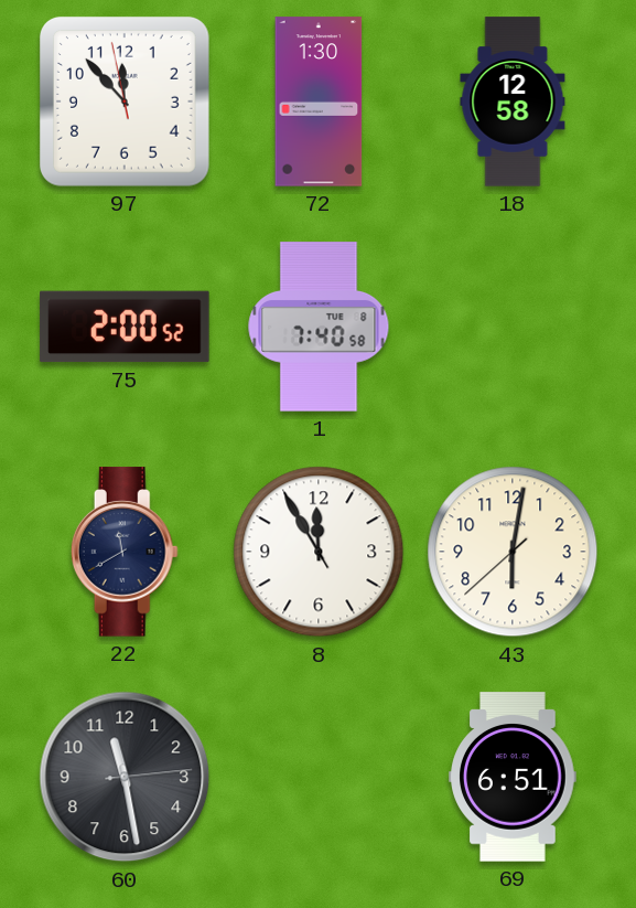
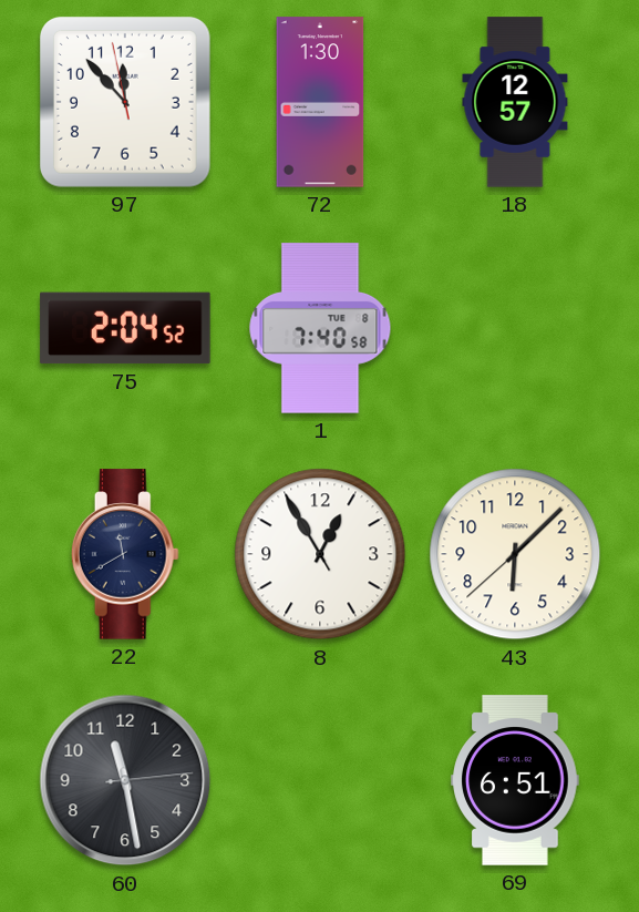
18: 12:58 -> 12:57
75: 2:00 -> 2:04
8: 11:54 -> 12:54
43: 6:01 -> 6:07
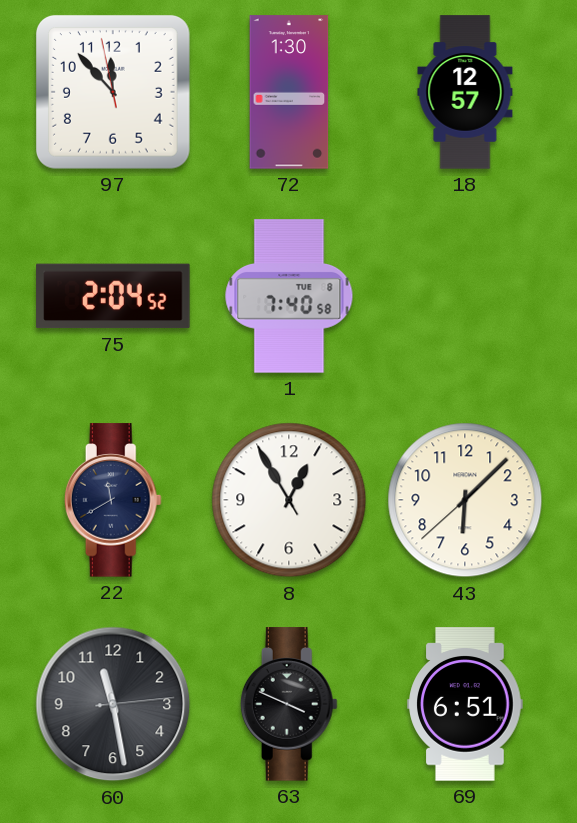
63: none -> 3:49
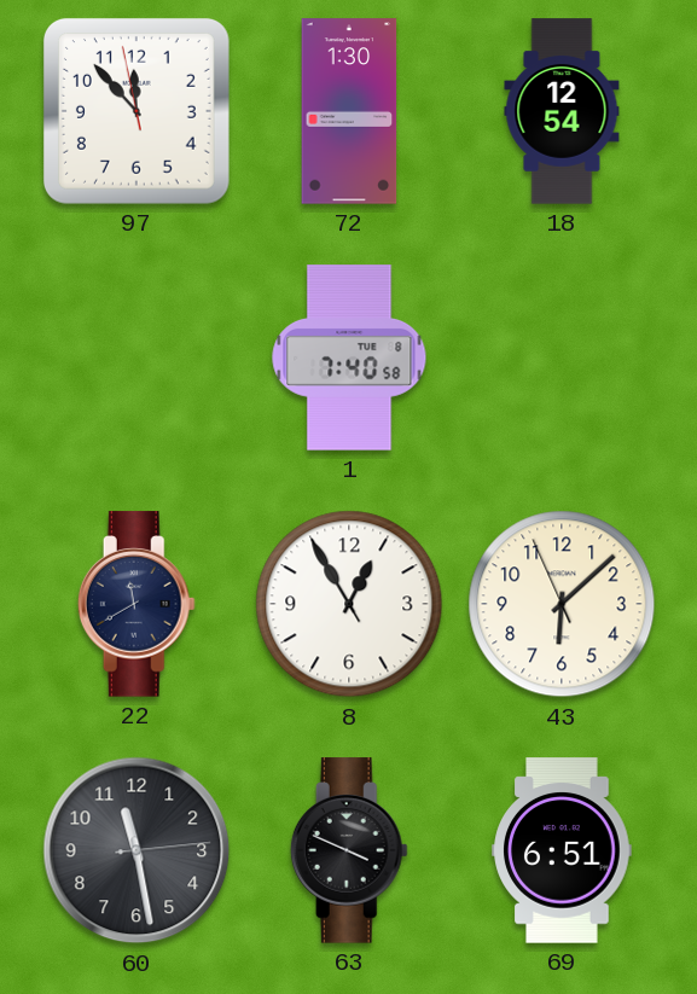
18: 12:57 -> 12:54
75: 2:04 -> none
43: 6:07:38 -> 6:07:56
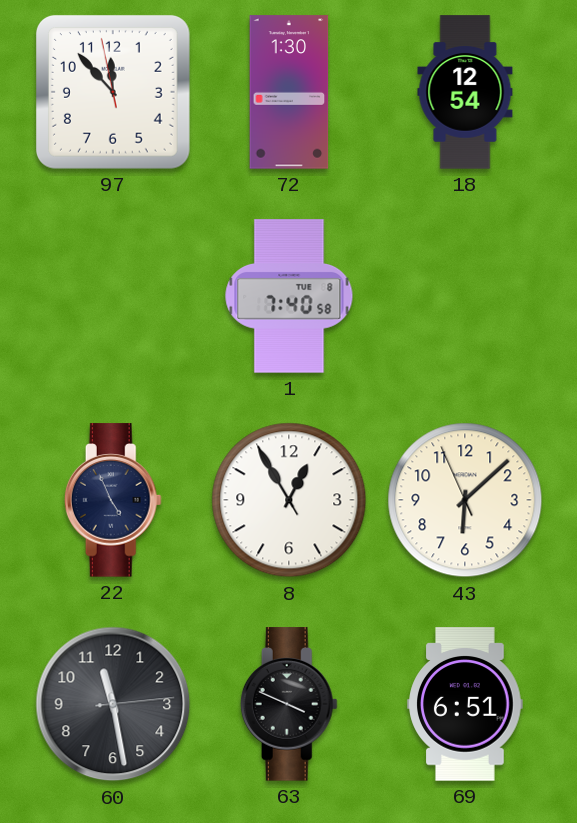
22: 11:40 -> 4:56
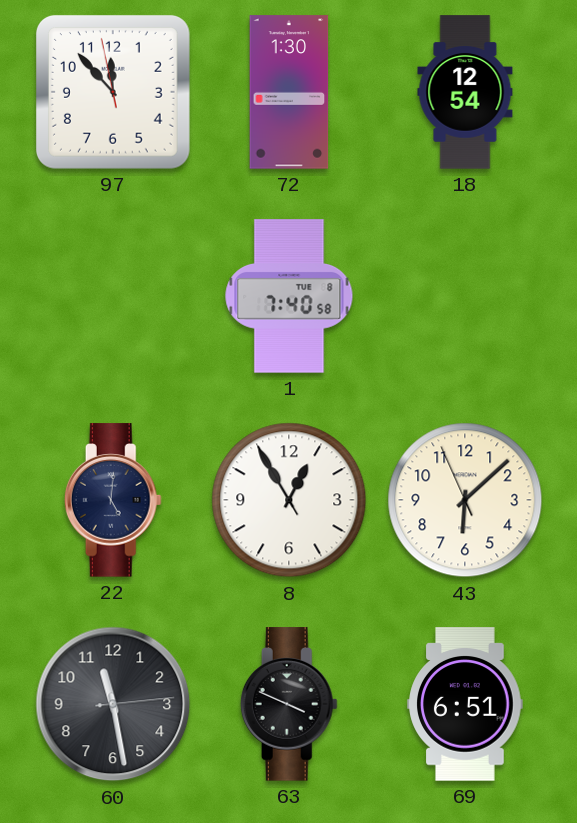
22: 4:56 -> 5:01
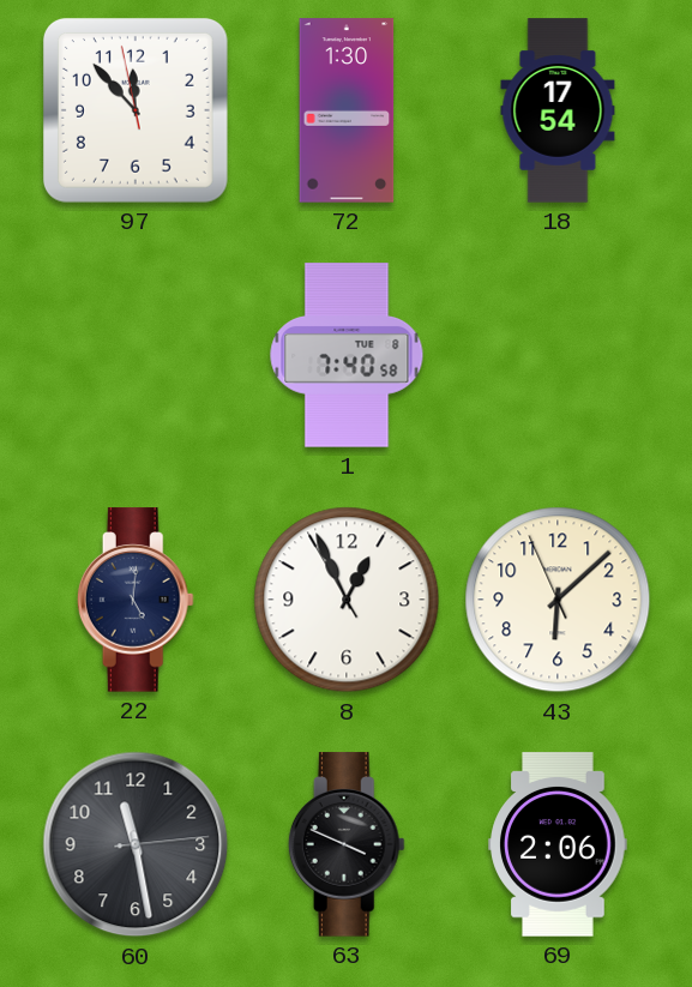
18: 12:54 -> 17:54
8: 12:54 -> 12:55
69: 6:51 -> 2:06
